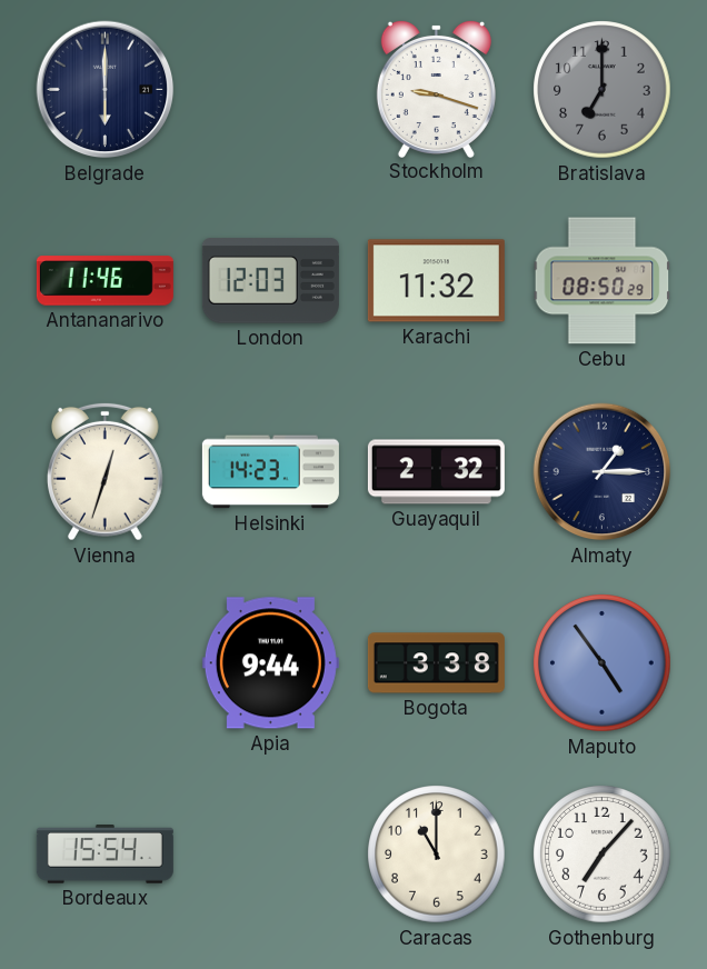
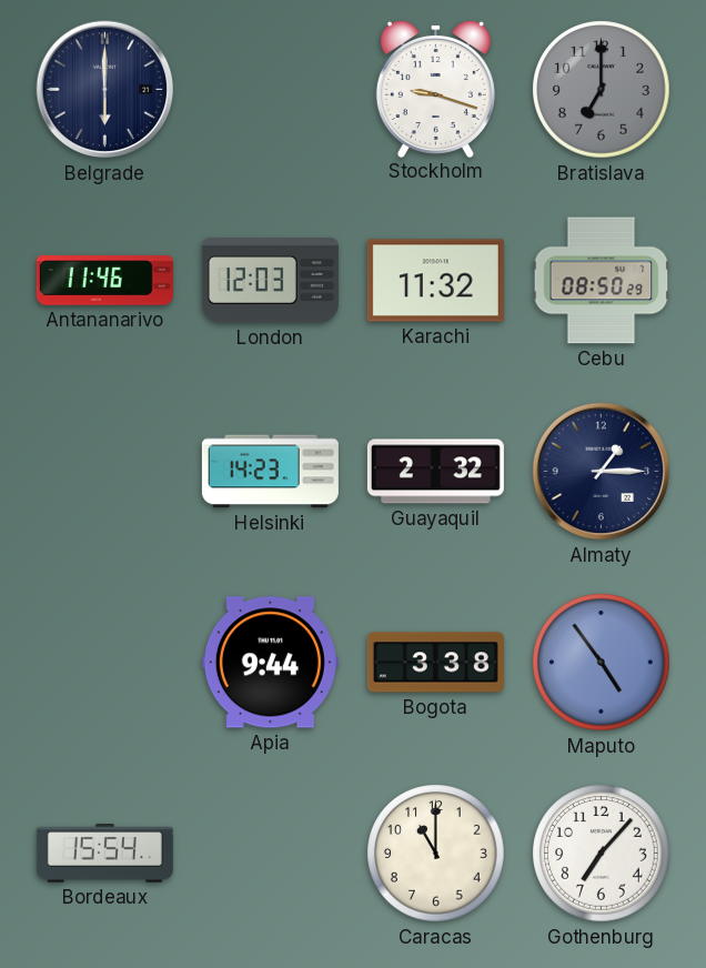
Vienna: 12:33 -> none
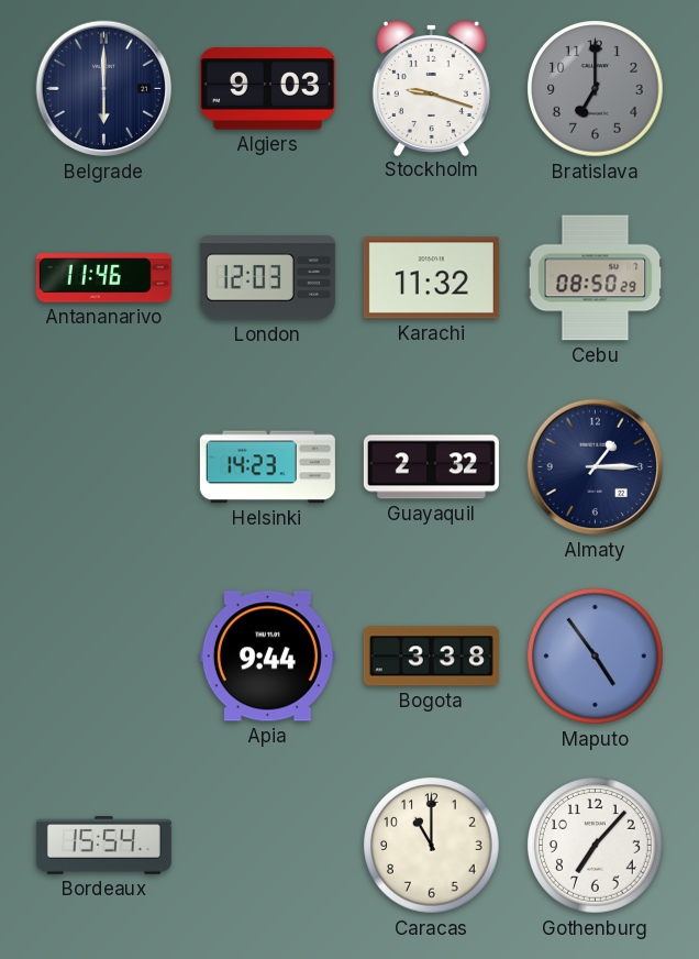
Algiers: none -> 9:03
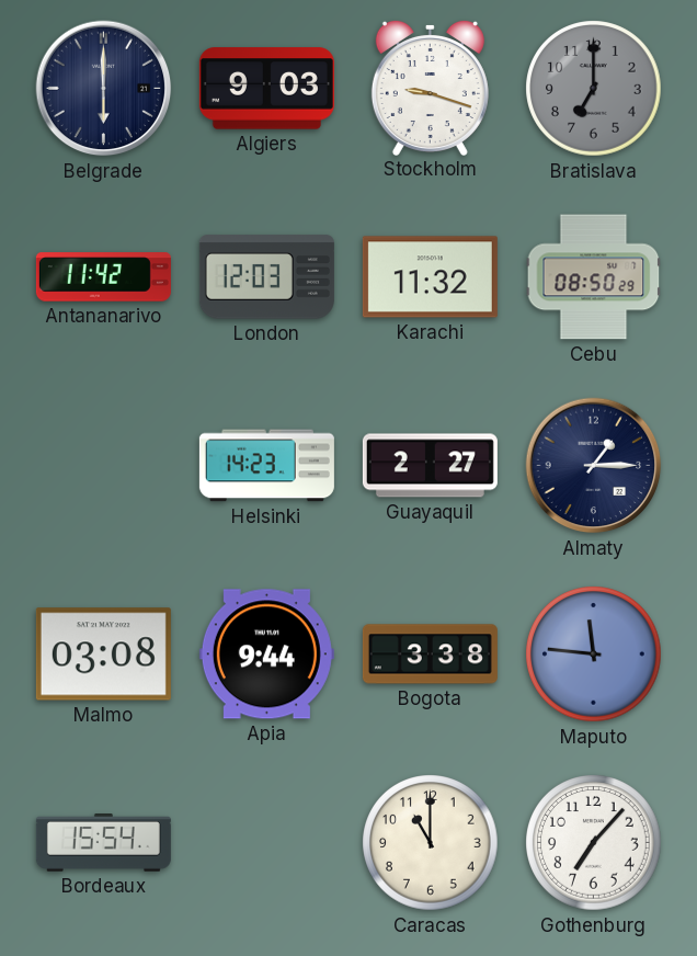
Antananarivo: 11:46 -> 11:42
Guayaquil: 2:32 -> 2:27
Malmo: none -> 03:08
Maputo: 4:54 -> 11:46
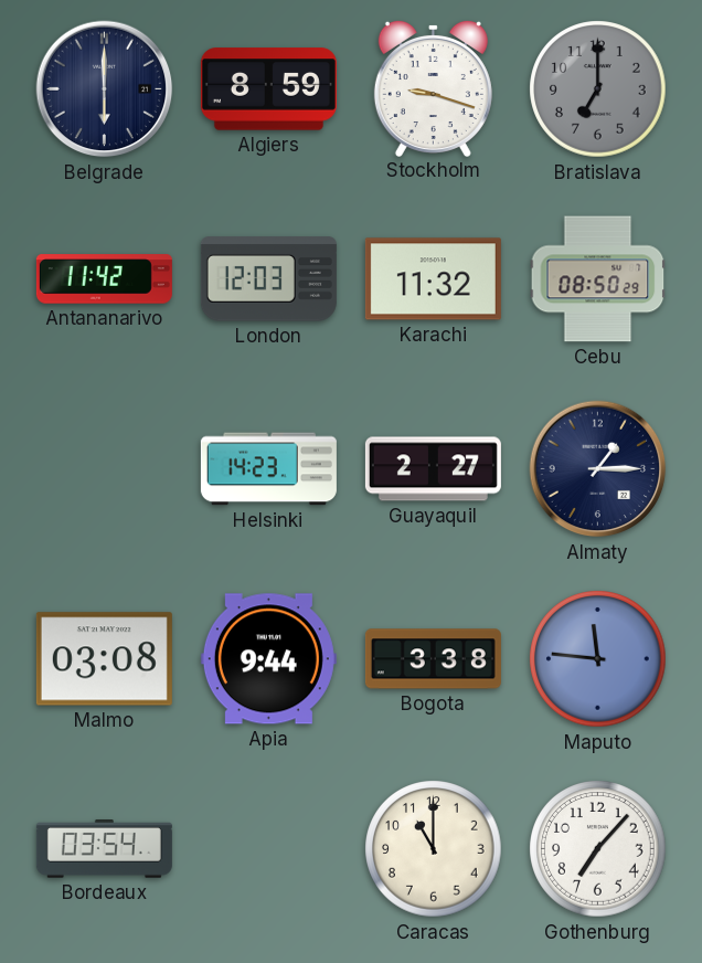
Algiers: 9:03 -> 8:59
Bordeaux: 15:54 -> 03:54
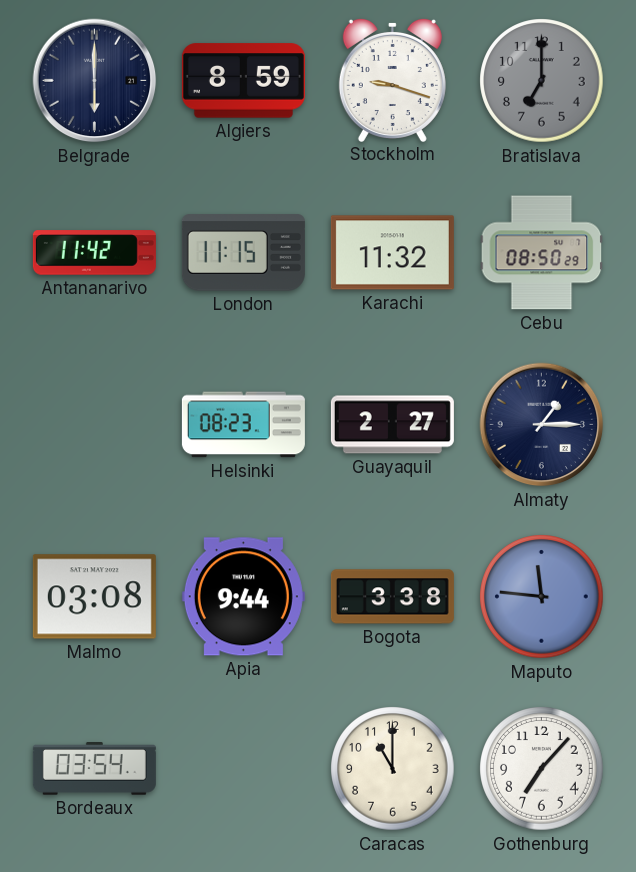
London: 12:03 -> 11:15
Helsinki: 14:23 -> 08:23
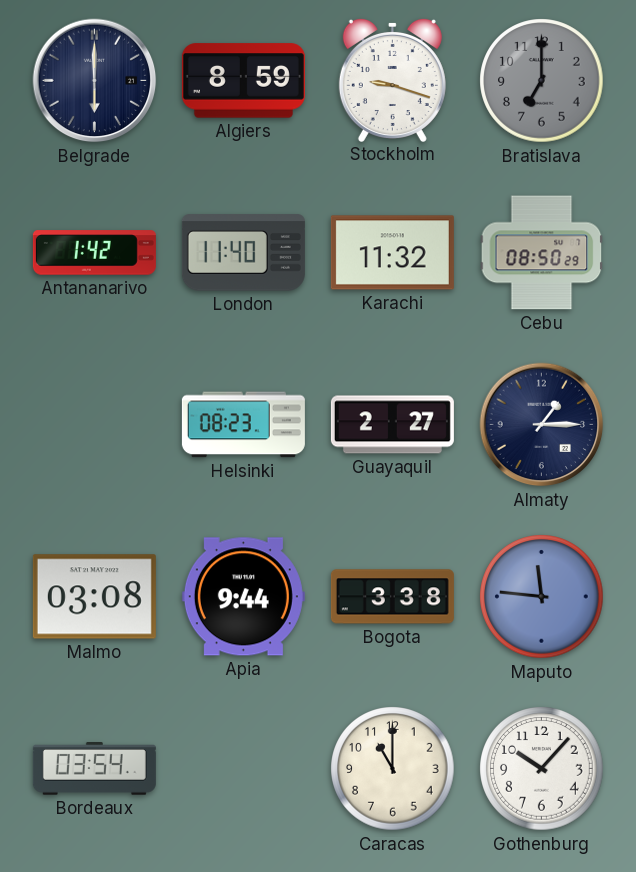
Antananarivo: 11:42 -> 1:42
London: 11:15 -> 11:40
Gothenburg: 7:07 -> 10:07
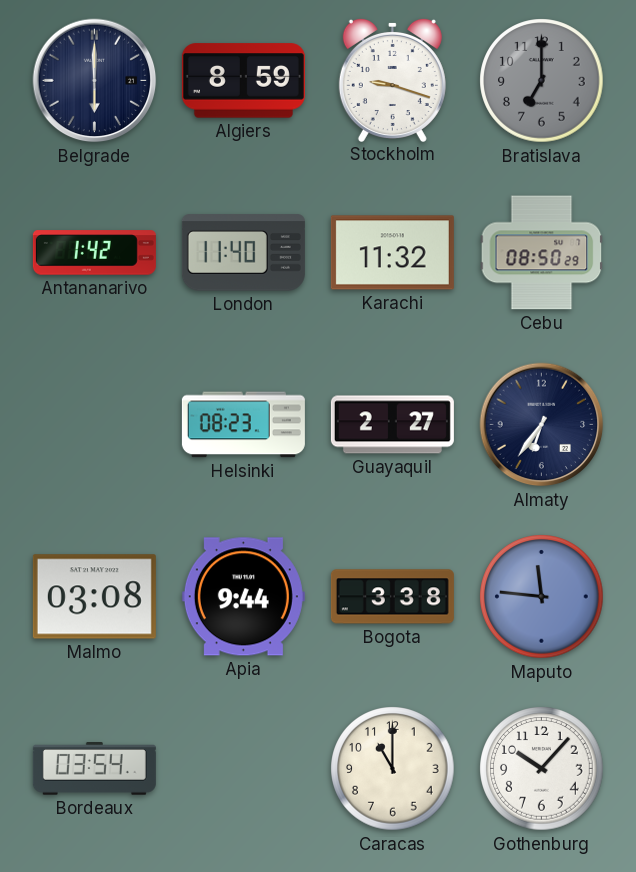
Almaty: 1:15 -> 6:36
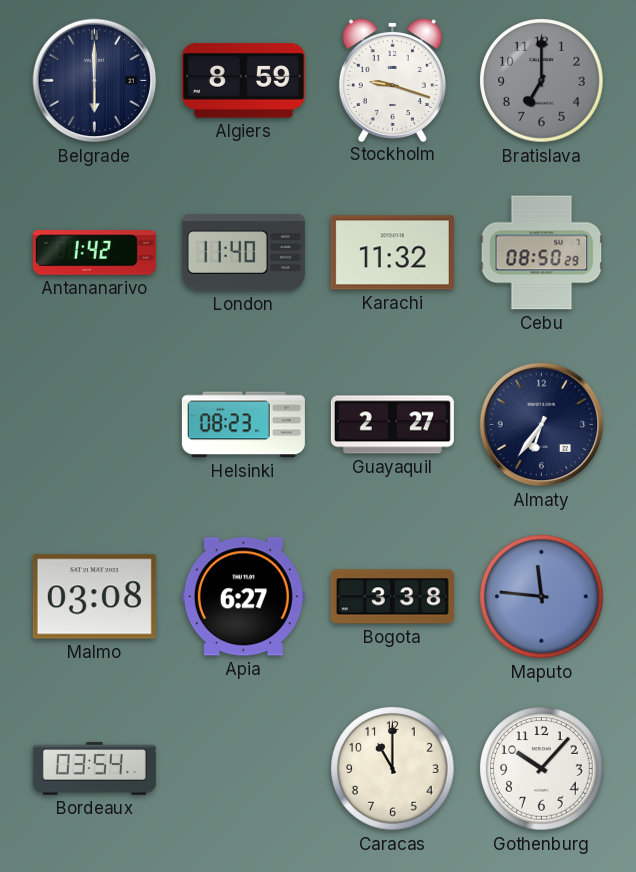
Apia: 9:44 -> 6:27
